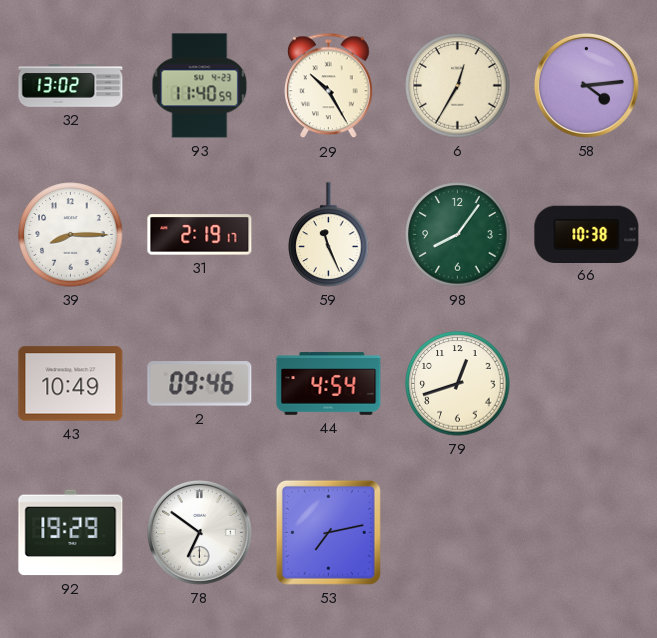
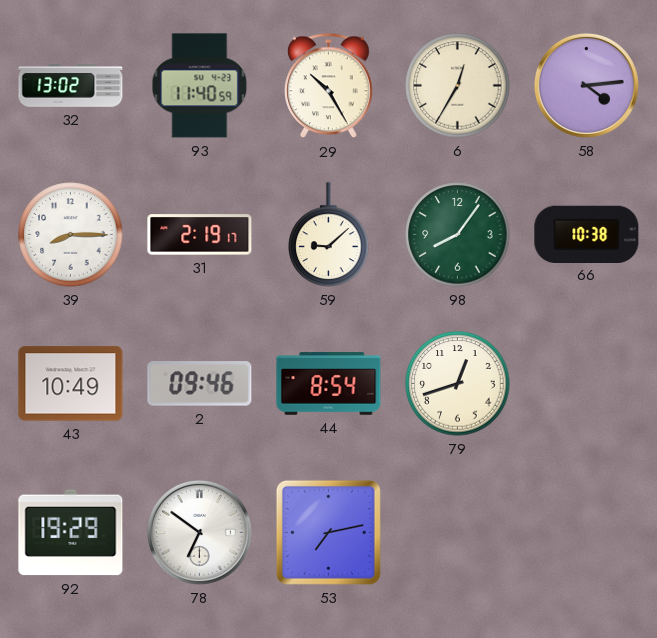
59: 11:26 -> 9:08
44: 4:54 -> 8:54
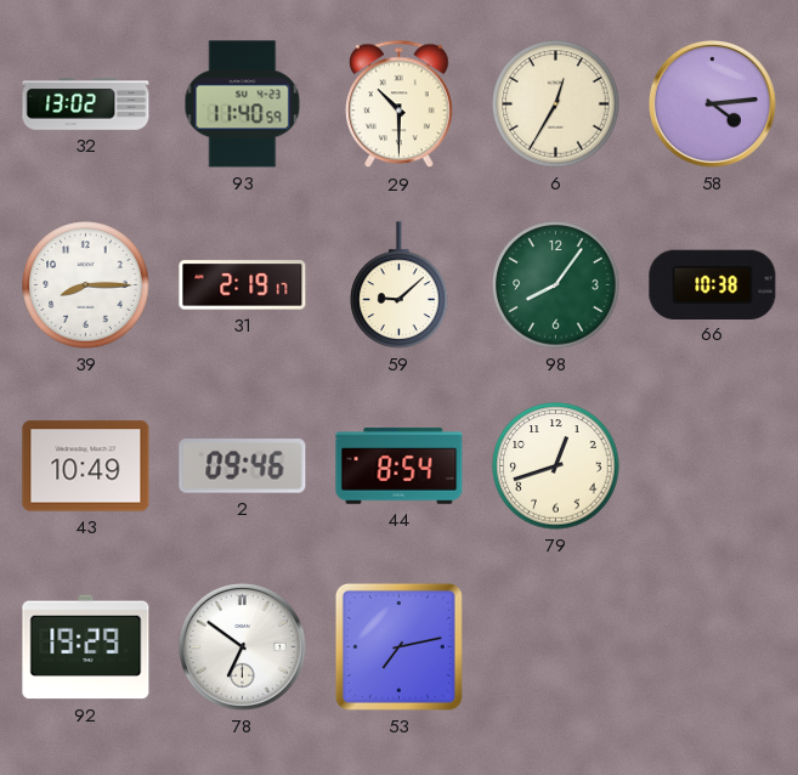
29: 10:25 -> 10:30
